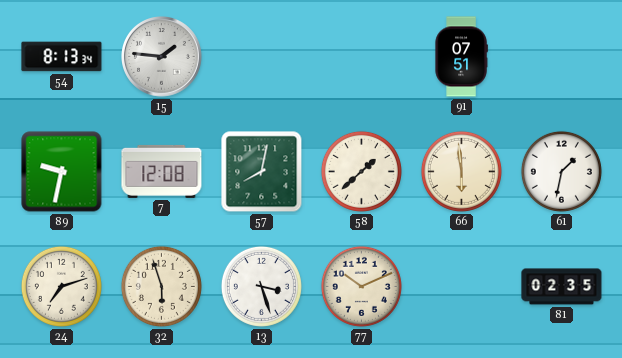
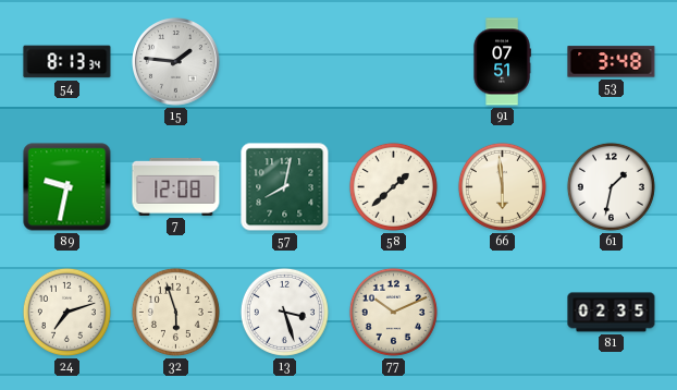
53: none -> 3:48
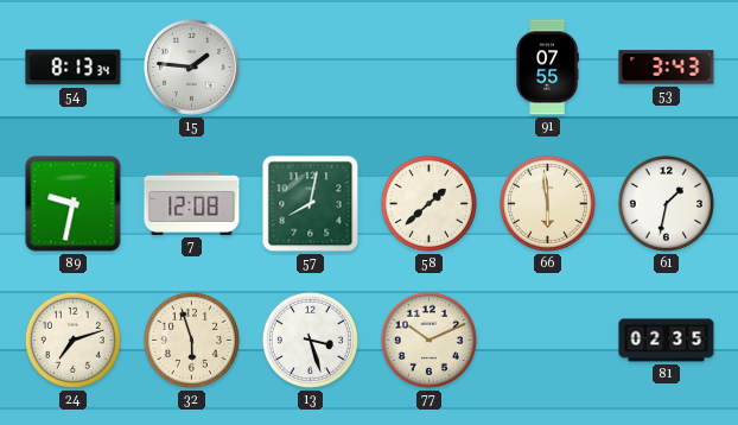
91: 07:51 -> 07:55
53: 3:48 -> 3:43
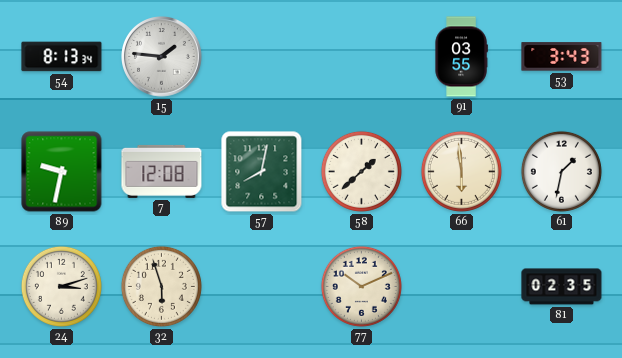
91: 07:55 -> 03:55
24: 7:12 -> 3:12
13: 3:27 -> none
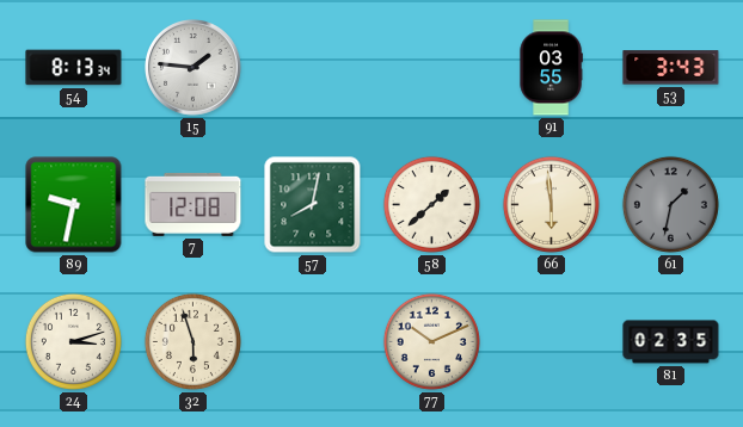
61 dial: white -> grey
